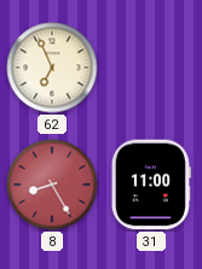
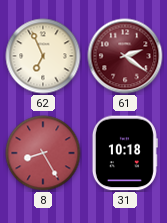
61: none -> 2:21
31: 11:00 -> 10:18
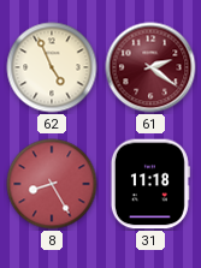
62: 6:56 -> 4:56
31: 10:18 -> 11:18
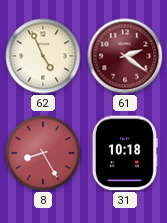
31: 11:18 -> 10:18
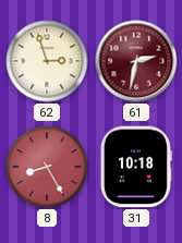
62: 4:56 -> 2:57
61: 2:21 -> 2:32
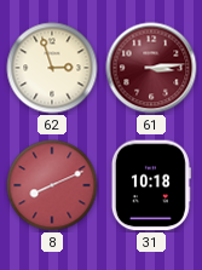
61: 2:32 -> 3:14
8: 8:25 -> 8:11
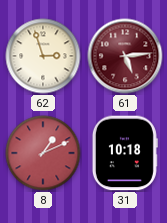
61: 3:14 -> 5:14
8: 8:11 -> 1:11
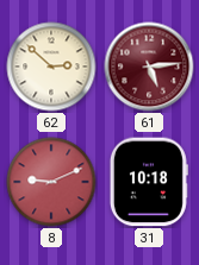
62: 2:57 -> 2:52
8: 1:11 -> 9:11
